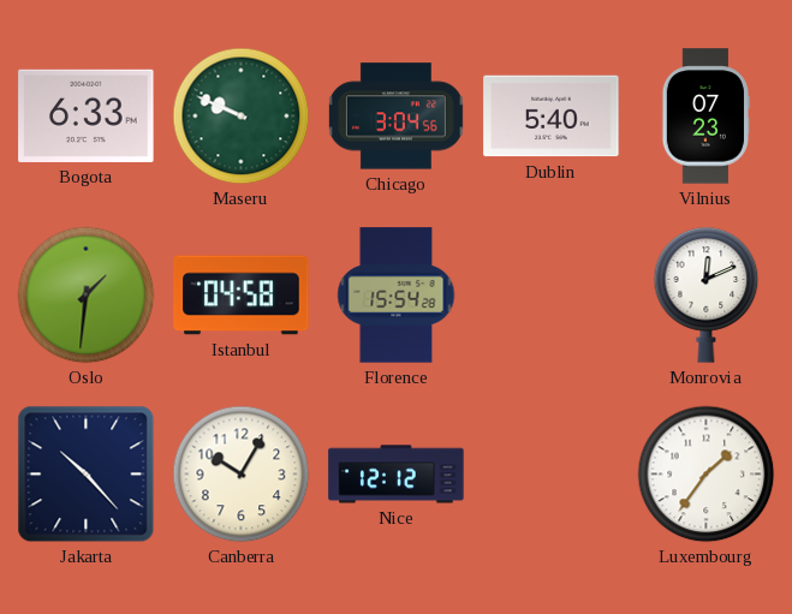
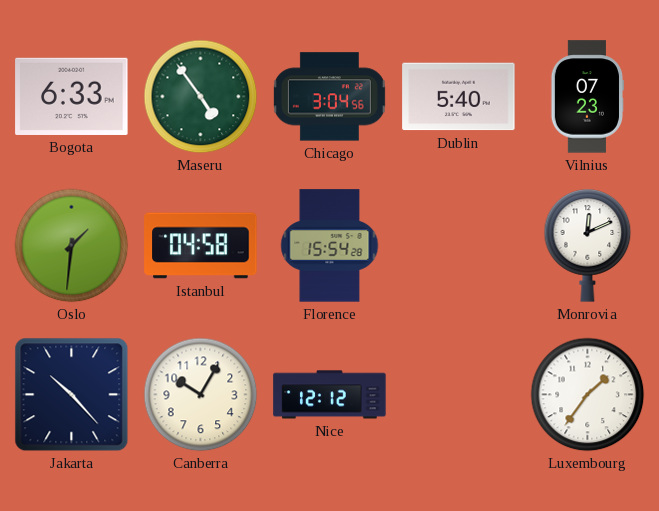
Maseru: 9:49 -> 4:54
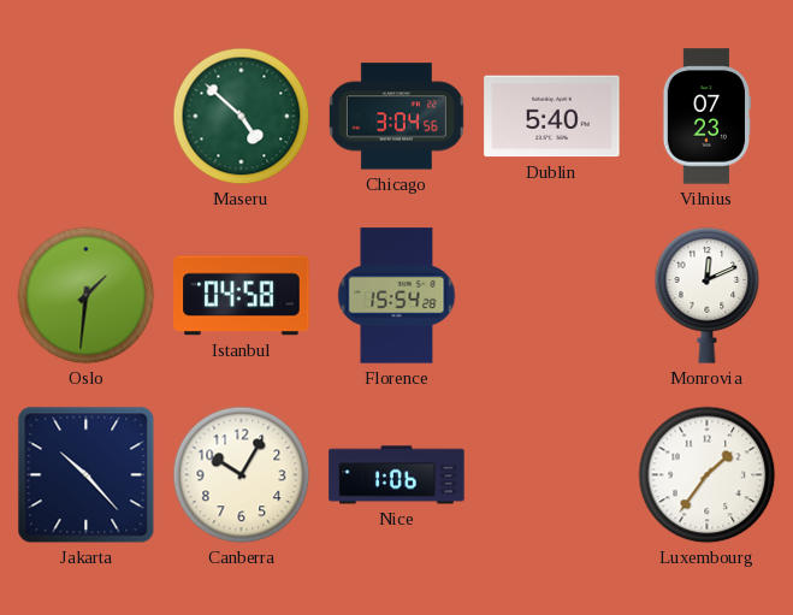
Bogota: 6:33 -> none
Maseru: 4:54 -> 4:52
Nice: 12:12 -> 1:06
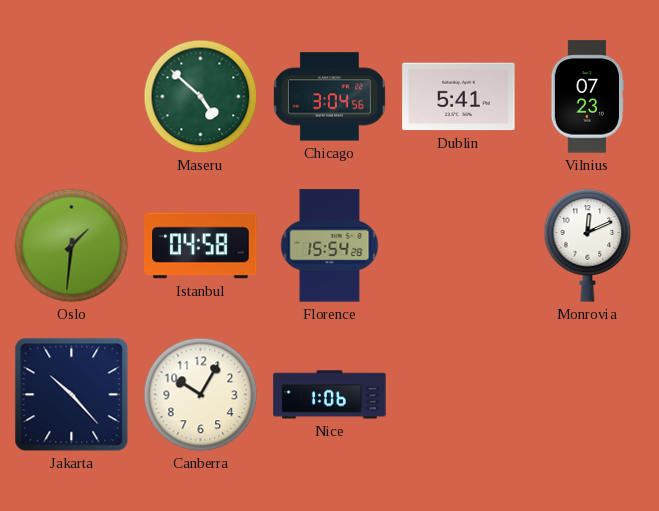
Dublin: 5:40 -> 5:41
Luxembourg: 1:36 -> none
